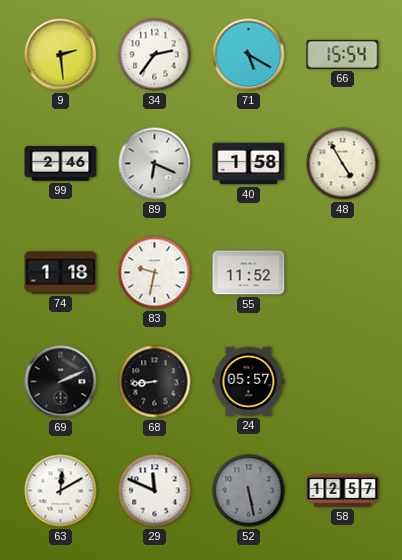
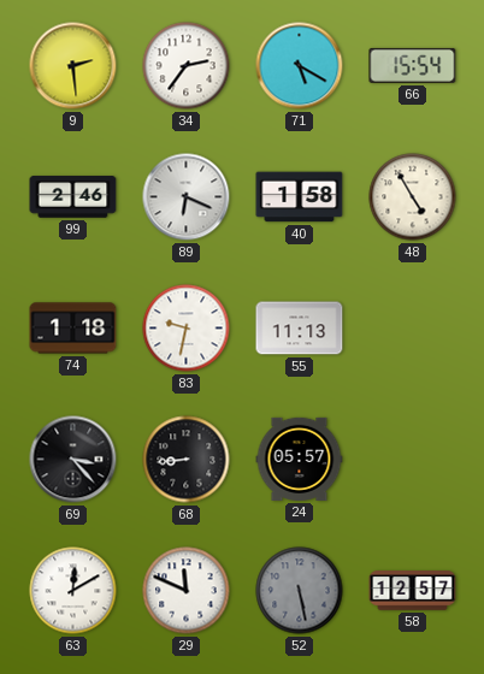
55: 11:52 -> 11:13
69: 2:11 -> 3:23
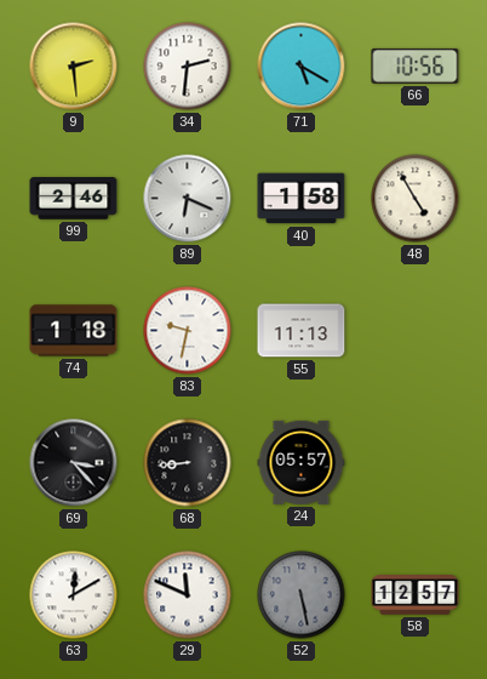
34: 2:36 -> 2:31
66: 15:54 -> 10:56
